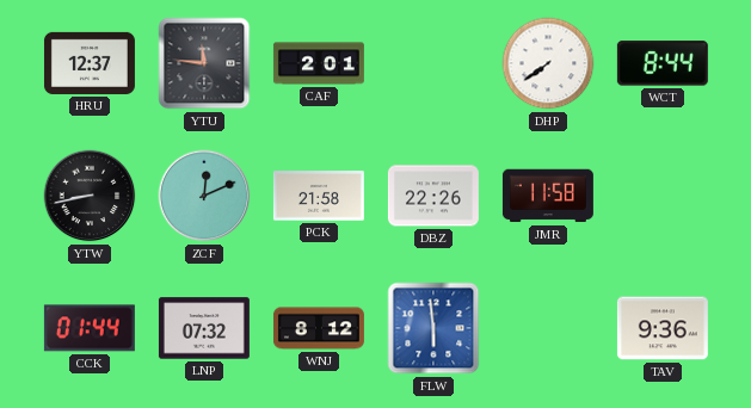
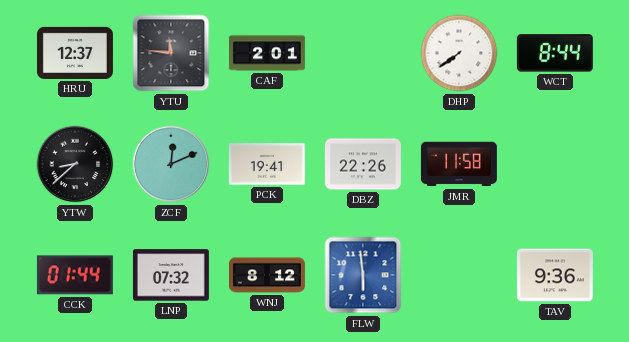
YTW: 8:43 -> 8:38
PCK: 21:58 -> 19:41
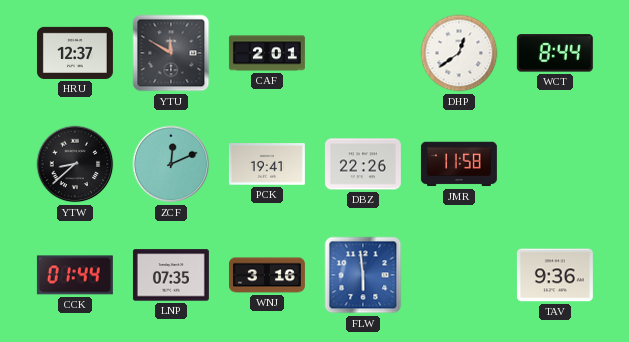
YTU: 11:46 -> 11:50
DHP: 7:39 -> 12:39
LNP: 07:32 -> 07:35
WNJ: 8:12 -> 3:16
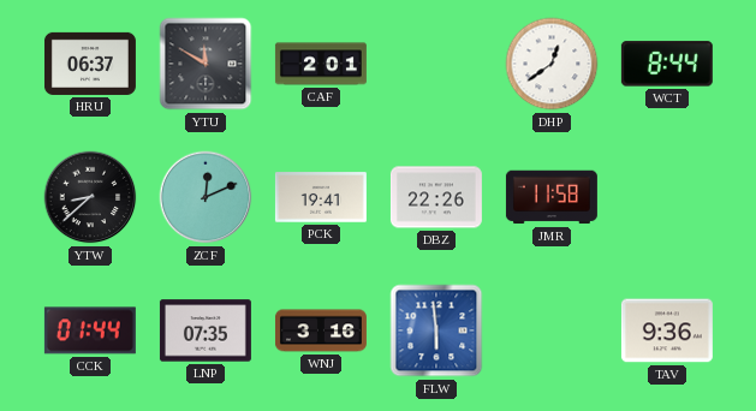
HRU: 12:37 -> 06:37
